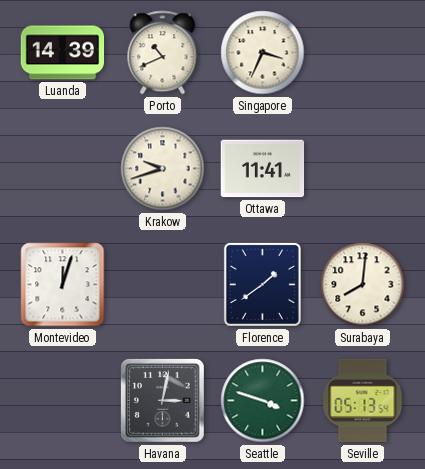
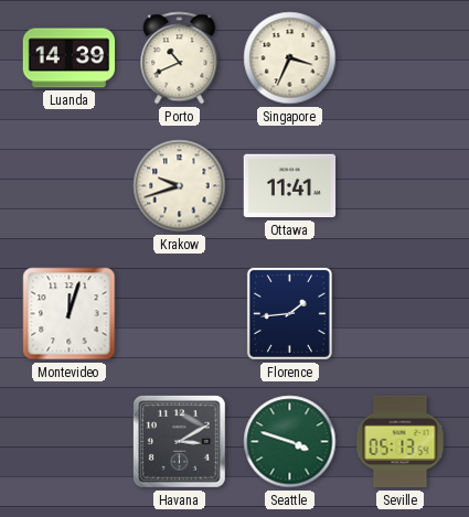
Florence: 1:39 -> 1:44
Surabaya: 8:01 -> none
Havana: 3:02 -> 3:10
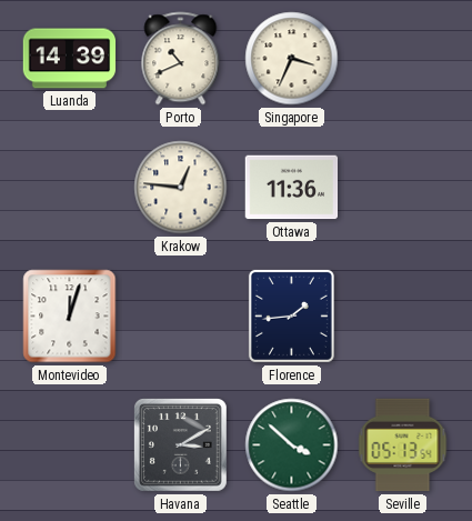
Krakow: 9:42 -> 12:46
Ottawa: 11:41 -> 11:36
Seattle: 3:48 -> 3:52
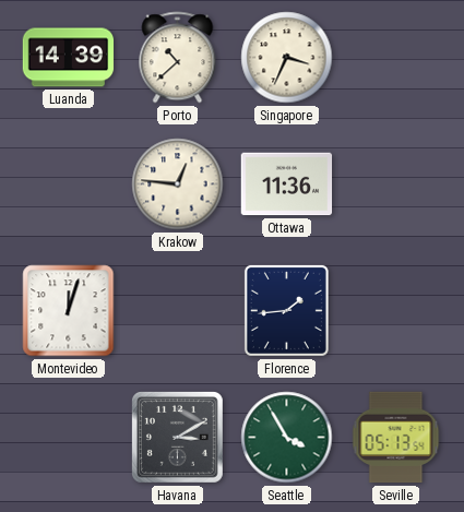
Porto: 10:41 -> 10:38
Seattle: 3:52 -> 3:55
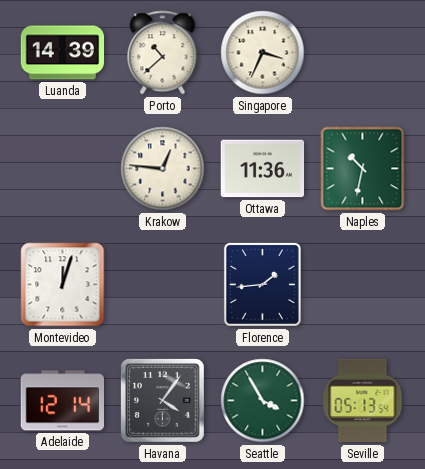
Naples: none -> 10:32
Adelaide: none -> 12:14
Havana: 3:10 -> 4:06
